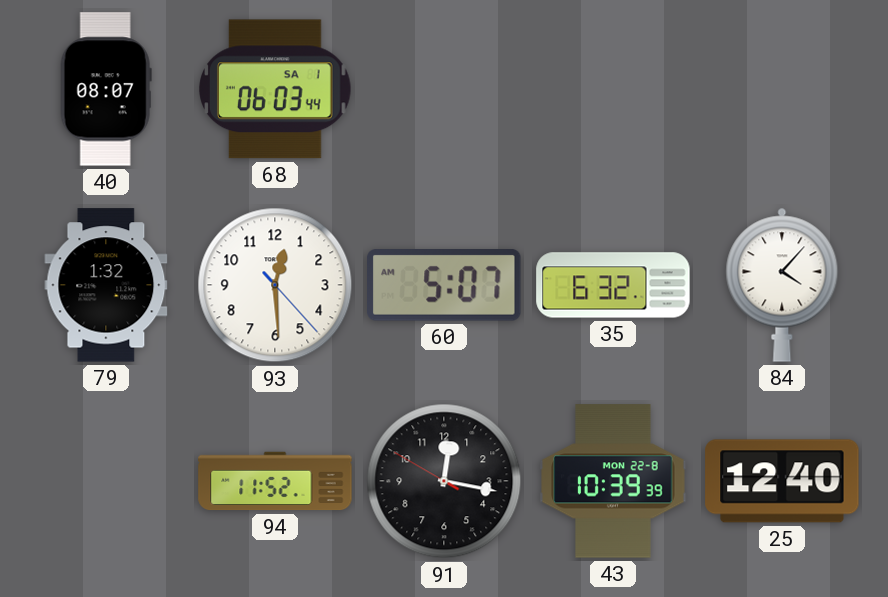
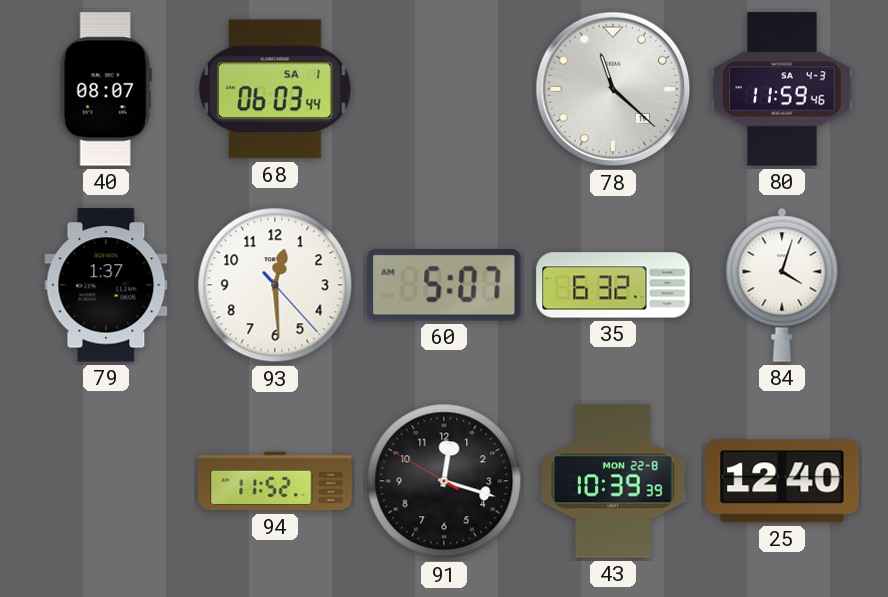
78: none -> 11:22
80: none -> 11:59
79: 1:32 -> 1:37
84: 4:07 -> 4:03
91: 12:16 -> 12:17
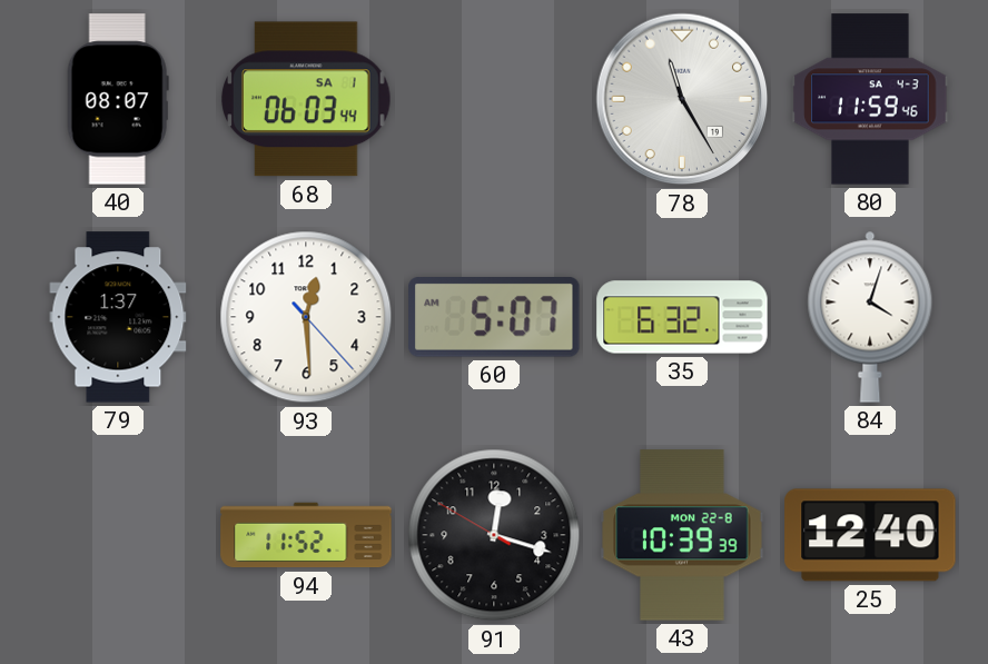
78: 11:22 -> 11:25
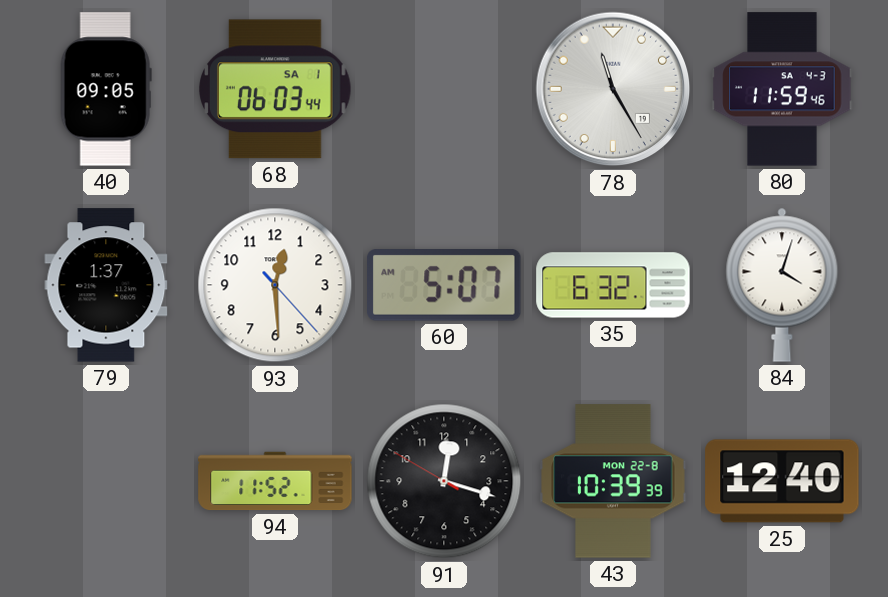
40: 08:07 -> 09:05
